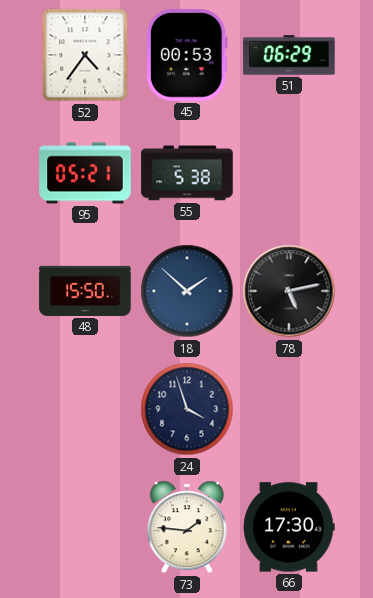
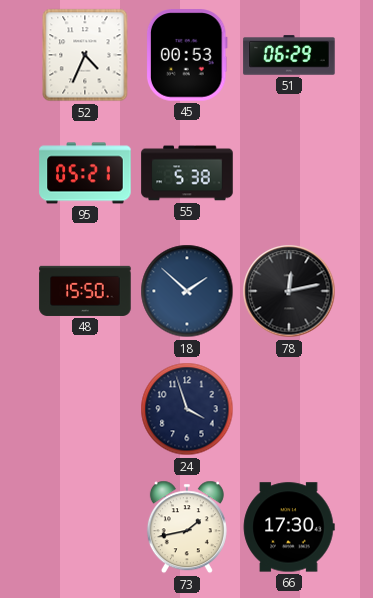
52: 4:36 -> 4:34
78: 5:13 -> 12:13
73: 1:46 -> 1:43
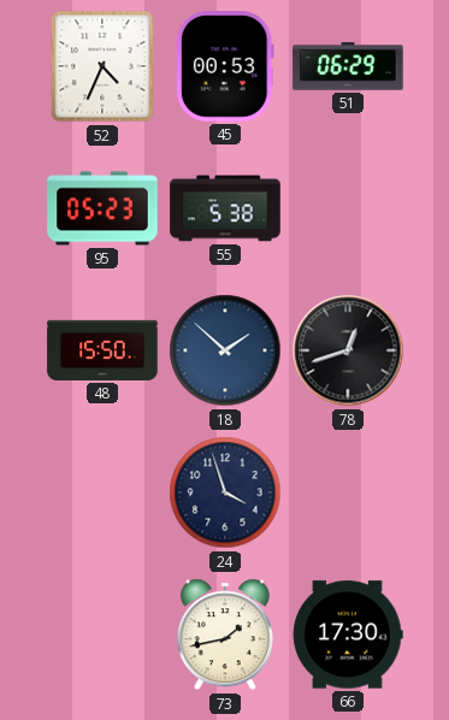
95: 05:21 -> 05:23
78: 12:13 -> 12:42
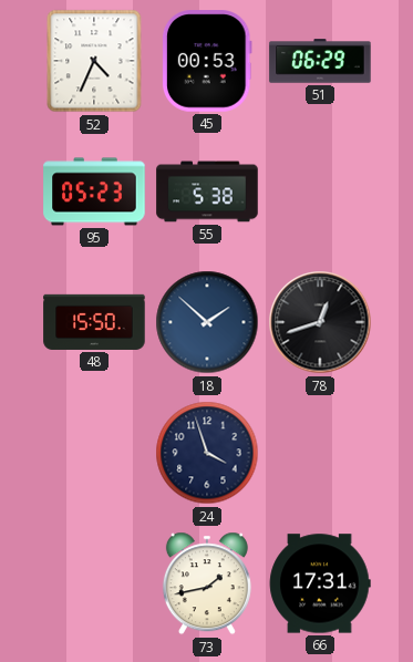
66: 17:30 -> 17:31
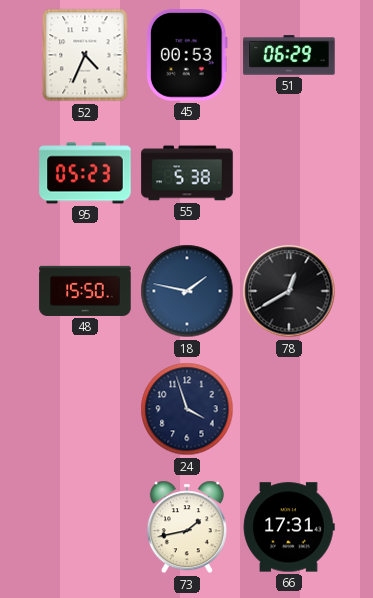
18: 1:52 -> 1:47
78: 12:42 -> 12:40
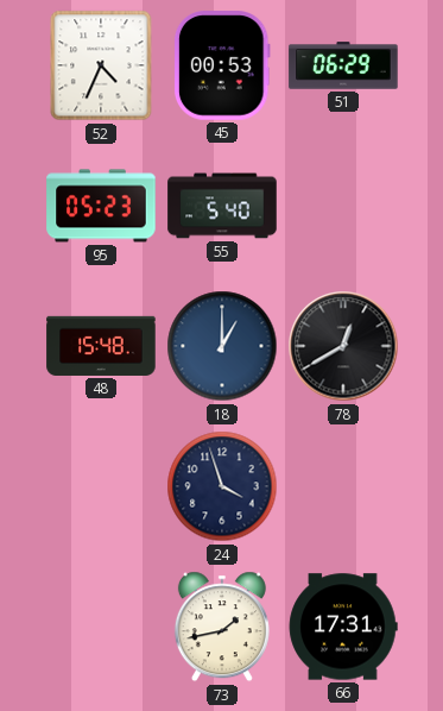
55: 5:38 -> 5:40
48: 15:50 -> 15:48
18: 1:47 -> 1:00
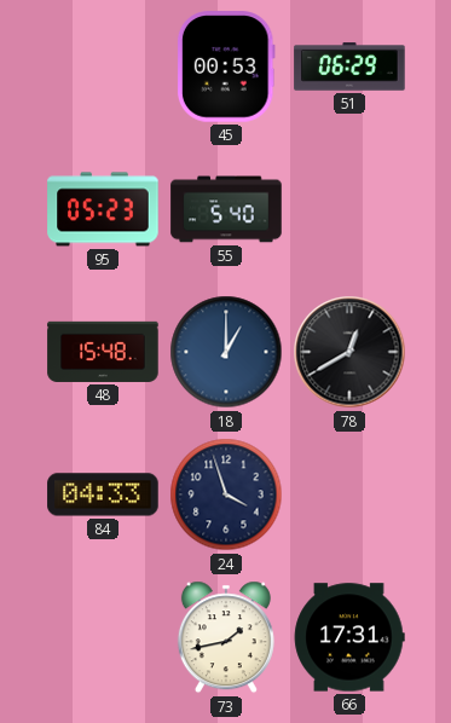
52: 4:34 -> none
84: none -> 04:33
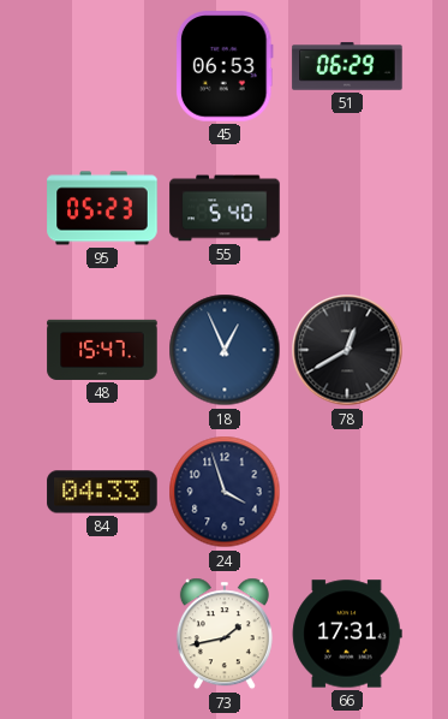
45: 00:53 -> 06:53
48: 15:48 -> 15:47
18: 1:00 -> 12:56
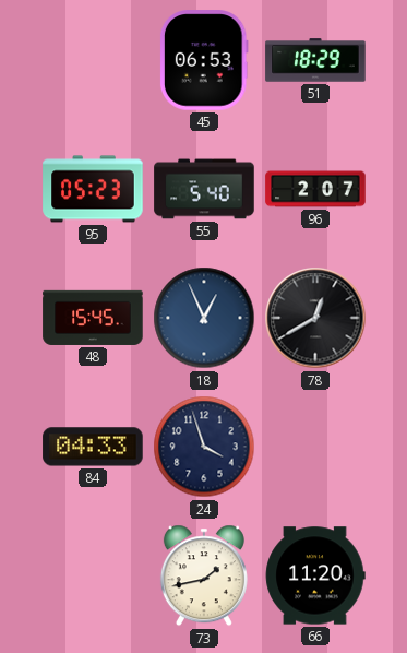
51: 06:29 -> 18:29
96: none -> 2:07
48: 15:47 -> 15:45
66: 17:31 -> 11:20
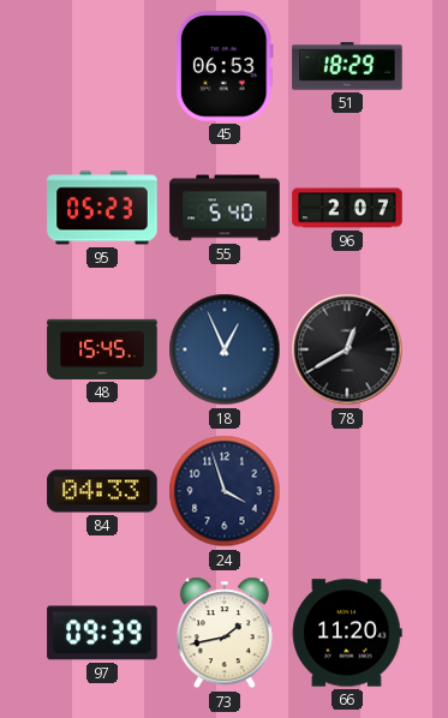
97: none -> 09:39
